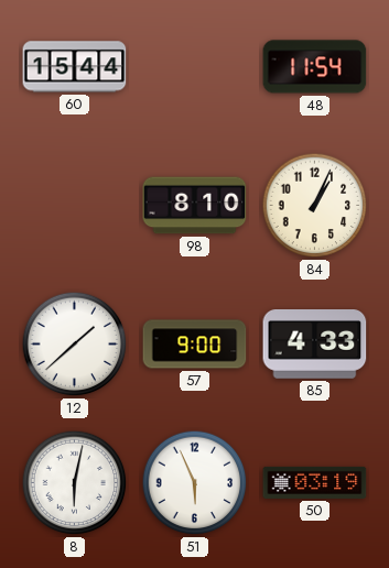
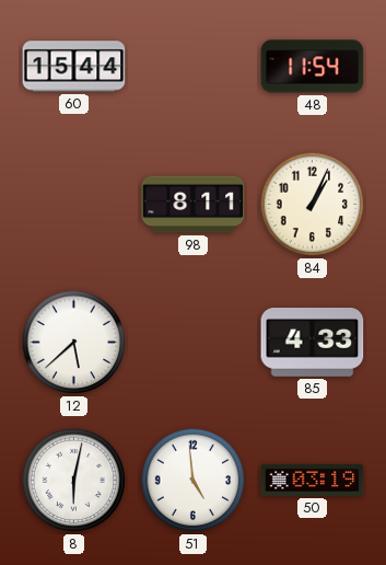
98: 8:10 -> 8:11
12: 1:38 -> 5:38
57: 9:00 -> none
51: 5:56 -> 4:59
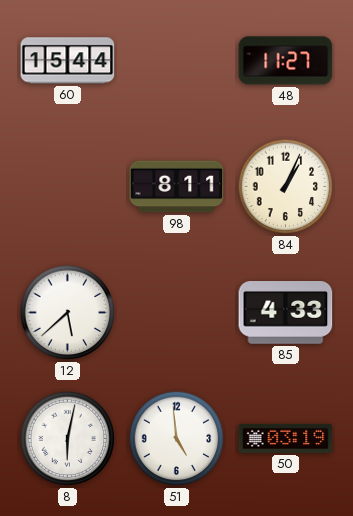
48: 11:54 -> 11:27
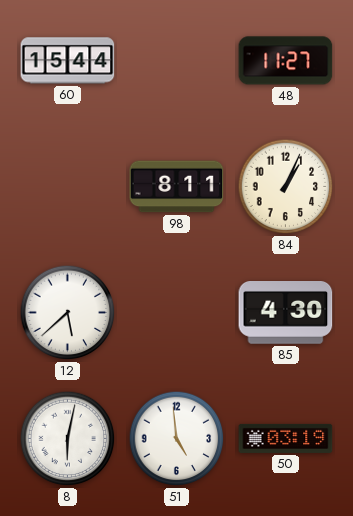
85: 4:33 -> 4:30
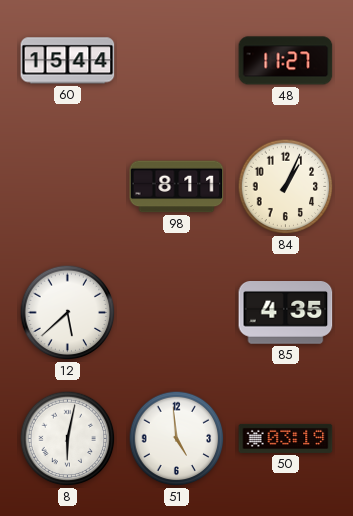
85: 4:30 -> 4:35
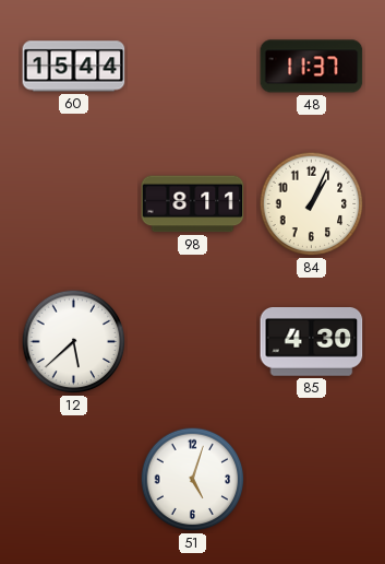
48: 11:27 -> 11:37
85: 4:35 -> 4:30
8: 6:02 -> none
51: 4:59 -> 5:03
50: 03:19 -> none
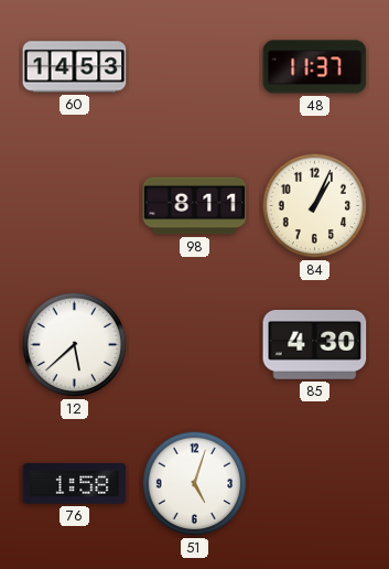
60: 15:44 -> 14:53
76: none -> 1:58
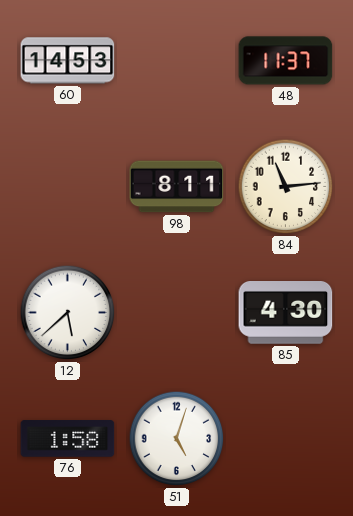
84: 1:04 -> 11:14
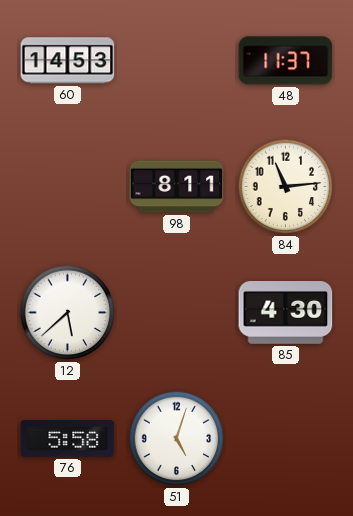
76: 1:58 -> 5:58
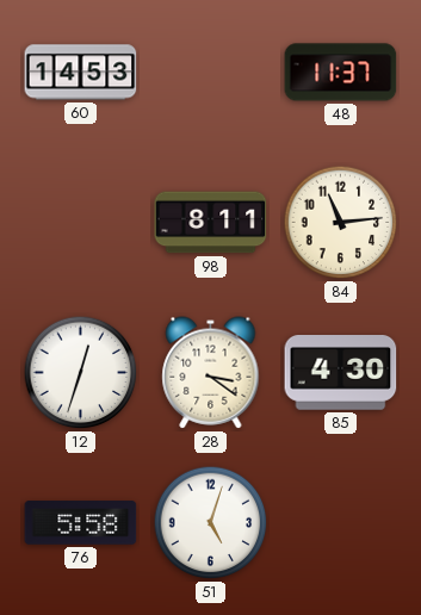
12: 5:38 -> 12:33
28: none -> 3:21
